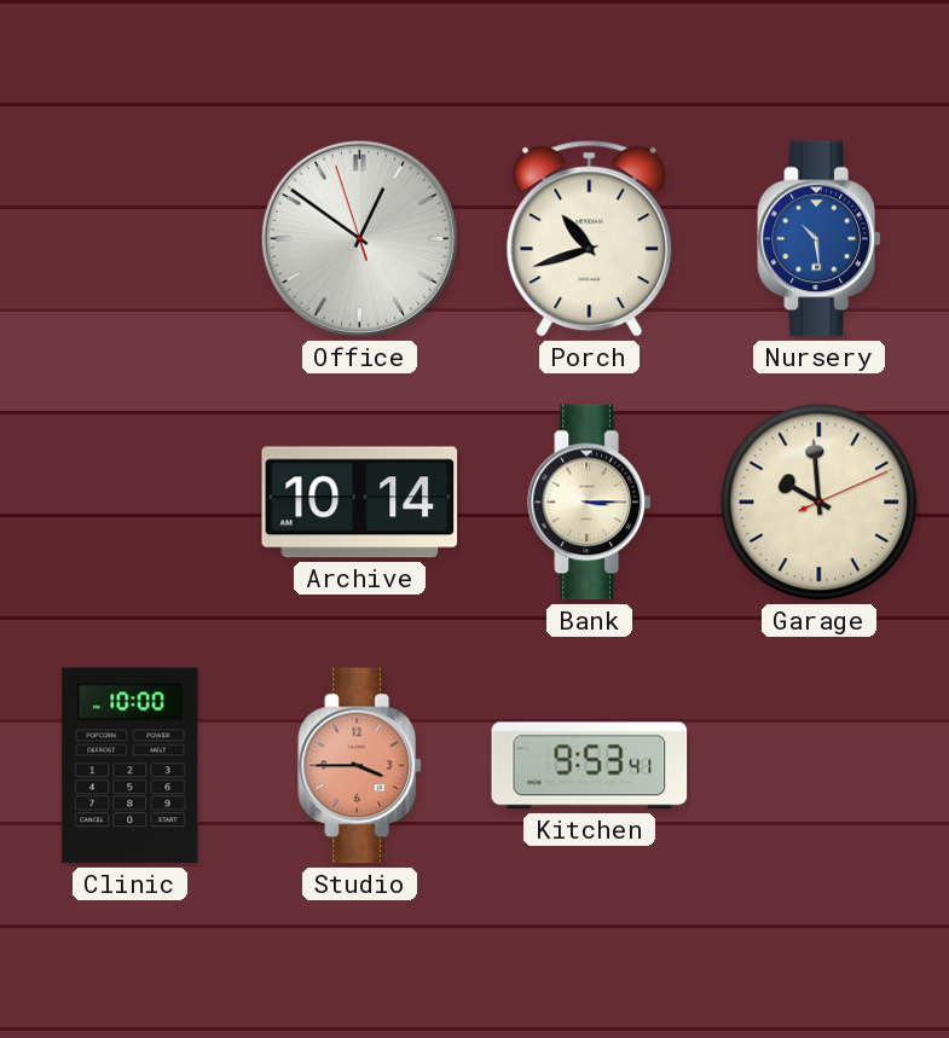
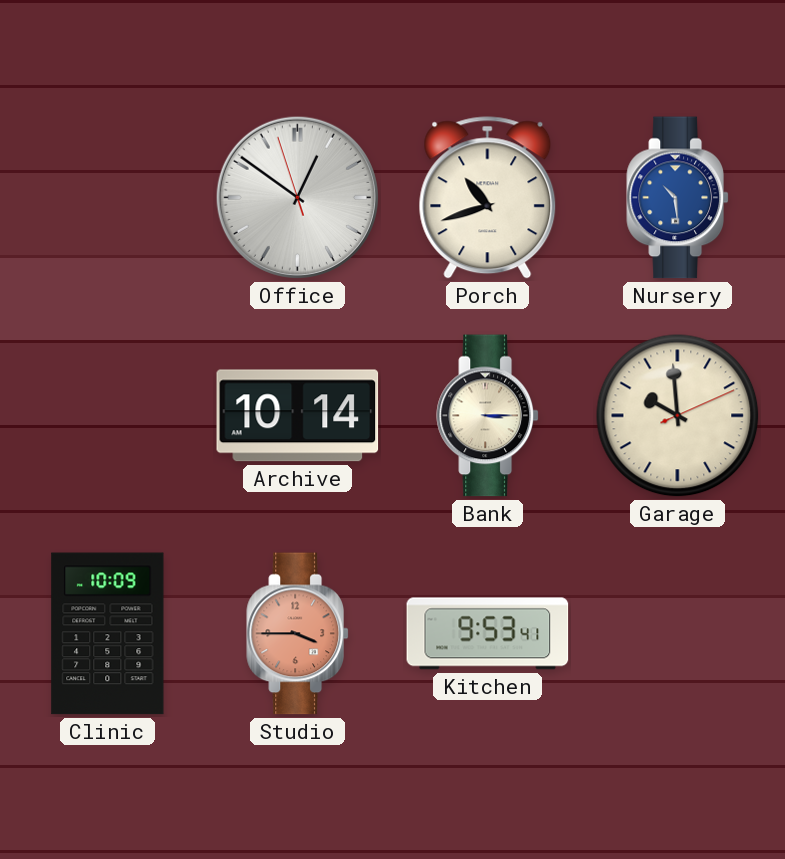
Clinic: 10:00 -> 10:09
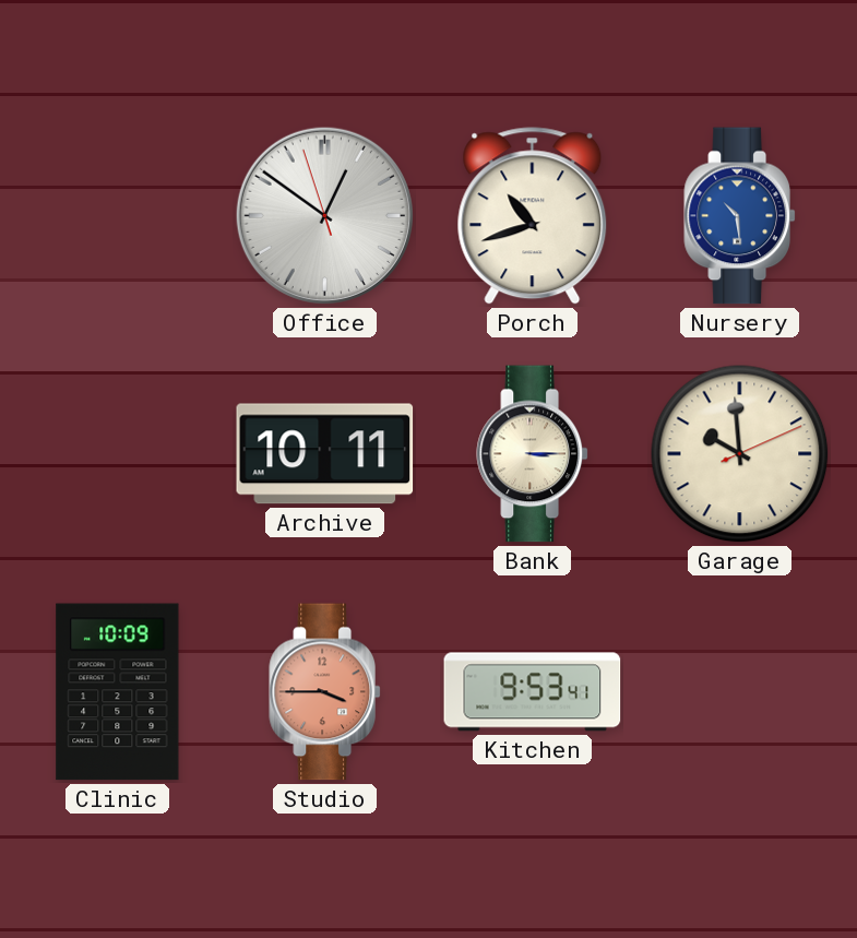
Archive: 10:14 -> 10:11
